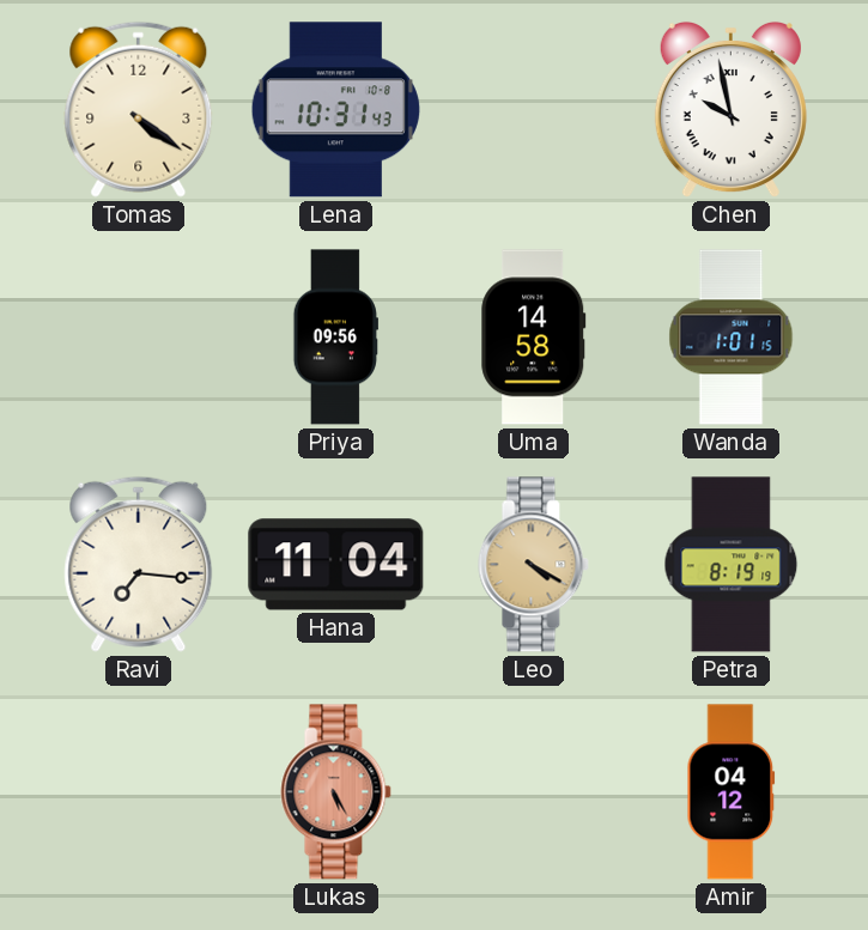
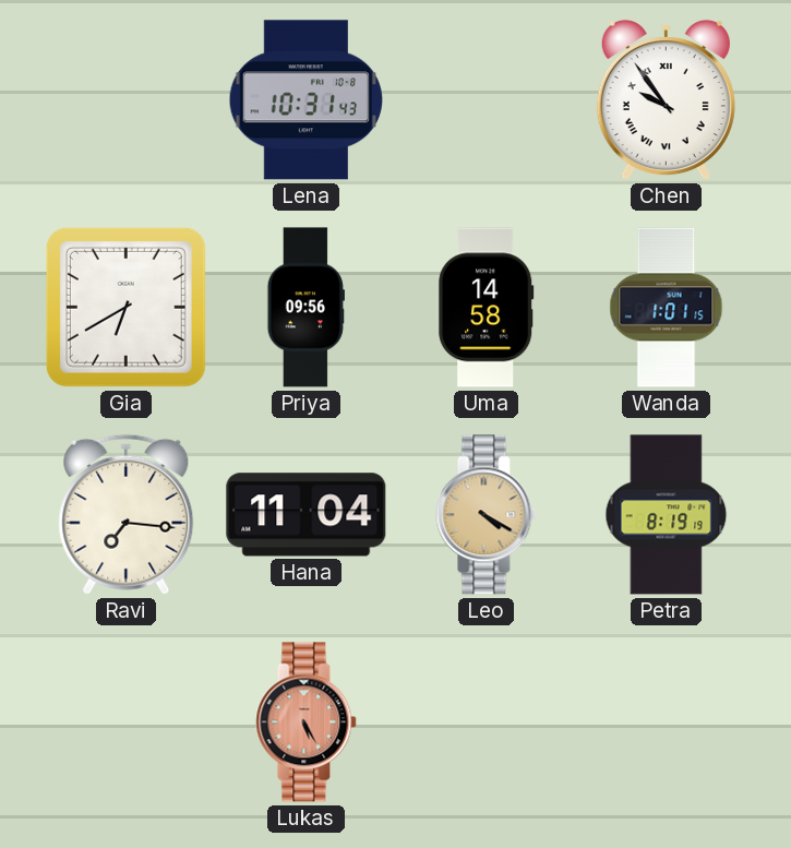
Tomas: 4:21 -> none
Chen: 9:58 -> 9:54
Gia: none -> 6:40
Amir: 04:12 -> none
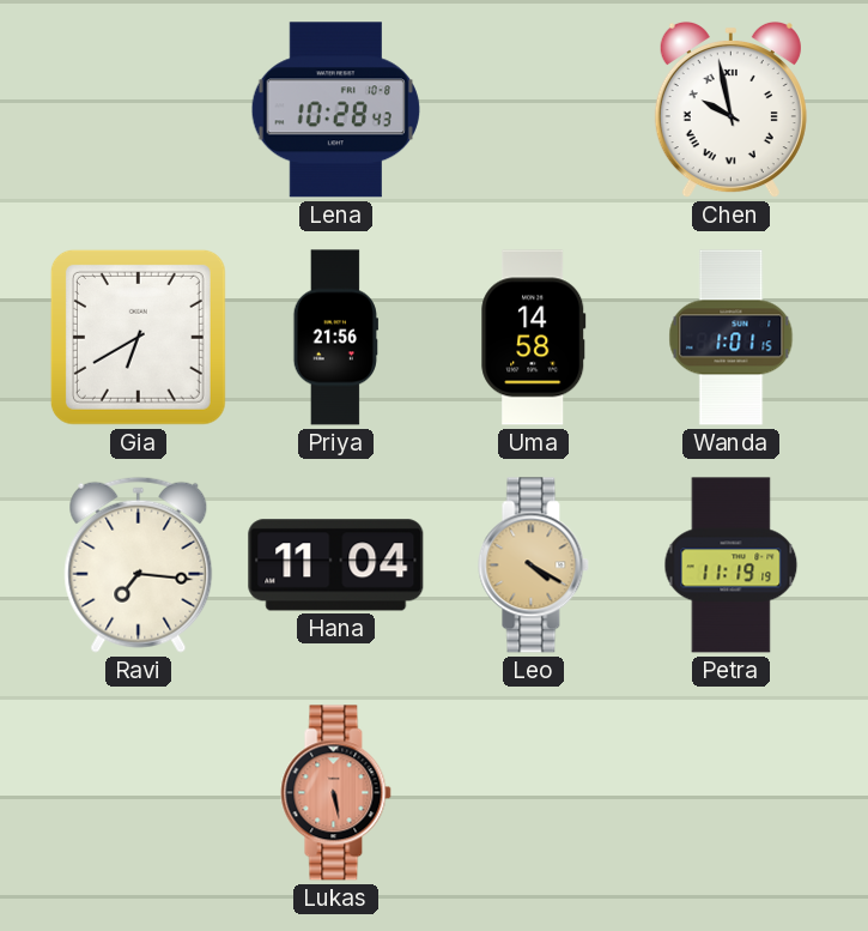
Lena: 10:31 -> 10:28
Chen: 9:54 -> 9:58
Priya: 09:56 -> 21:56
Petra: 8:19 -> 11:19
Lukas: 5:25 -> 5:28
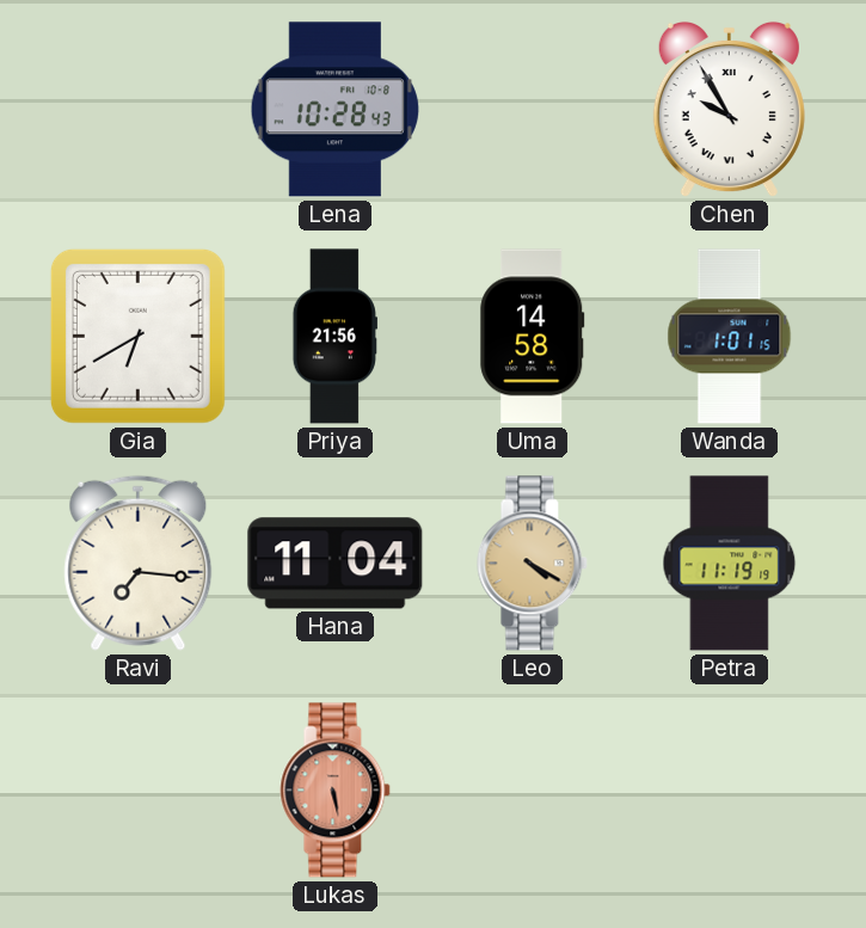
Chen: 9:58 -> 9:55
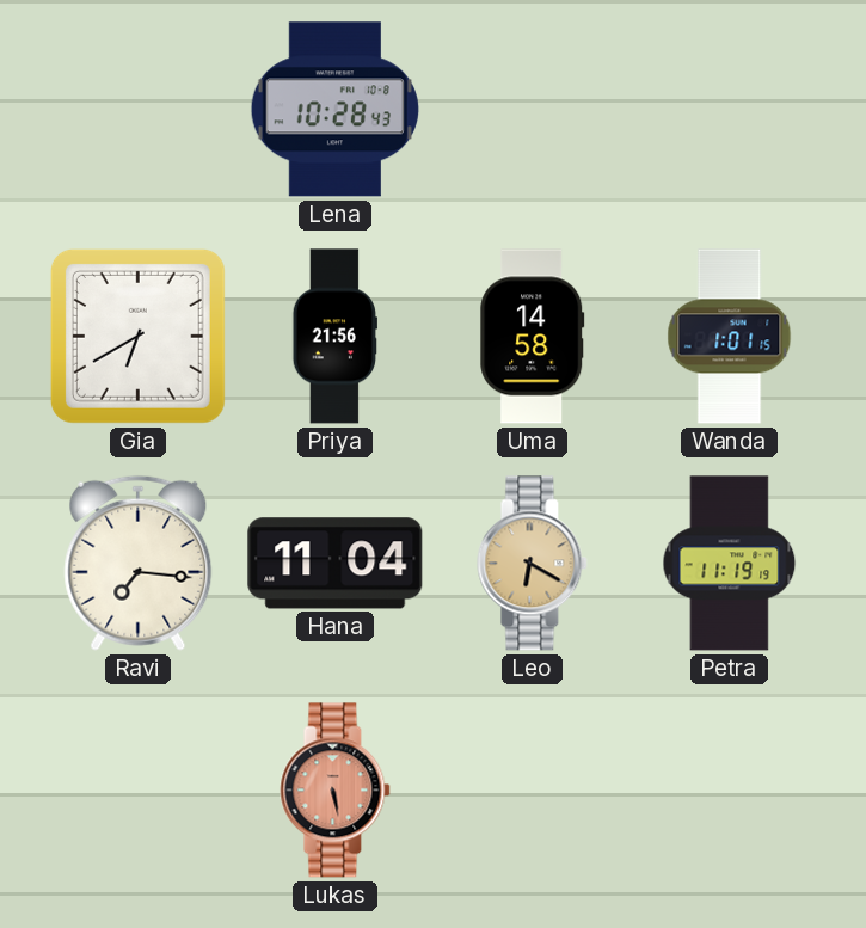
Chen: 9:55 -> none
Leo: 4:20 -> 6:20
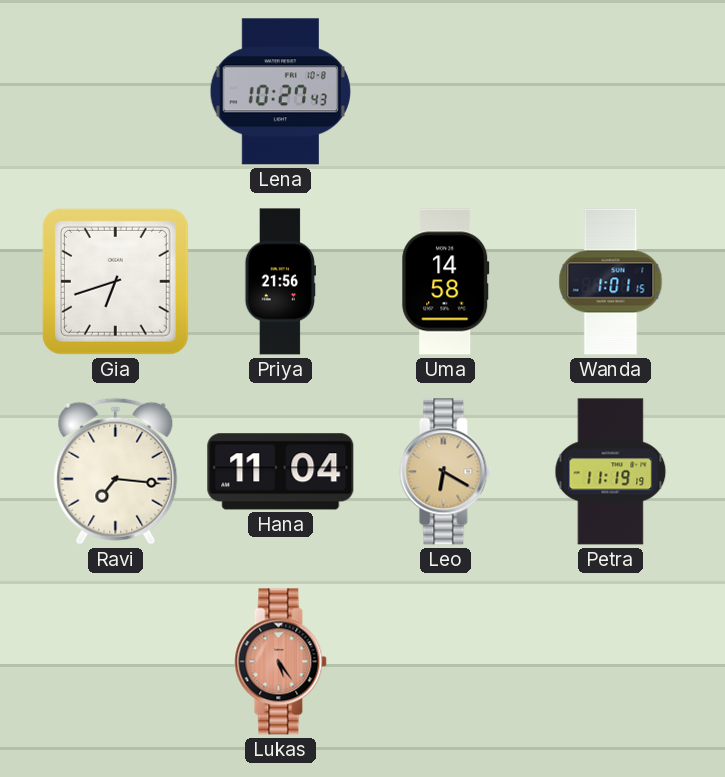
Lena: 10:28 -> 10:27
Gia: 6:40 -> 6:42
Lukas: 5:28 -> 5:24
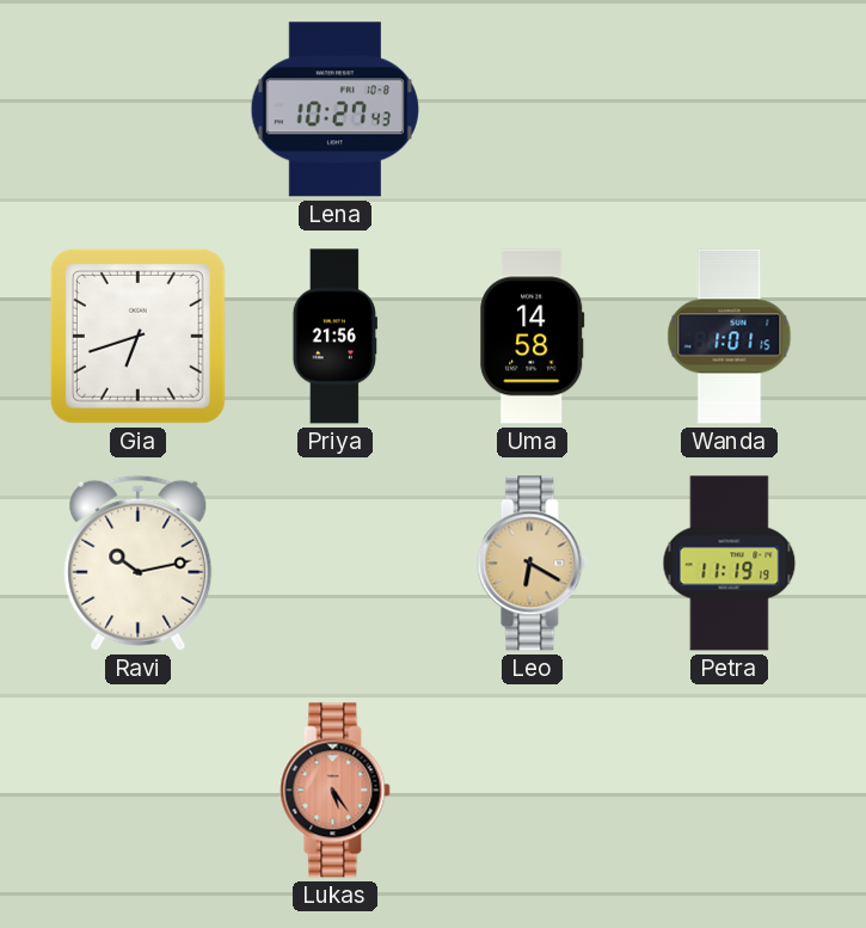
Ravi: 7:16 -> 10:13
Hana: 11:04 -> none
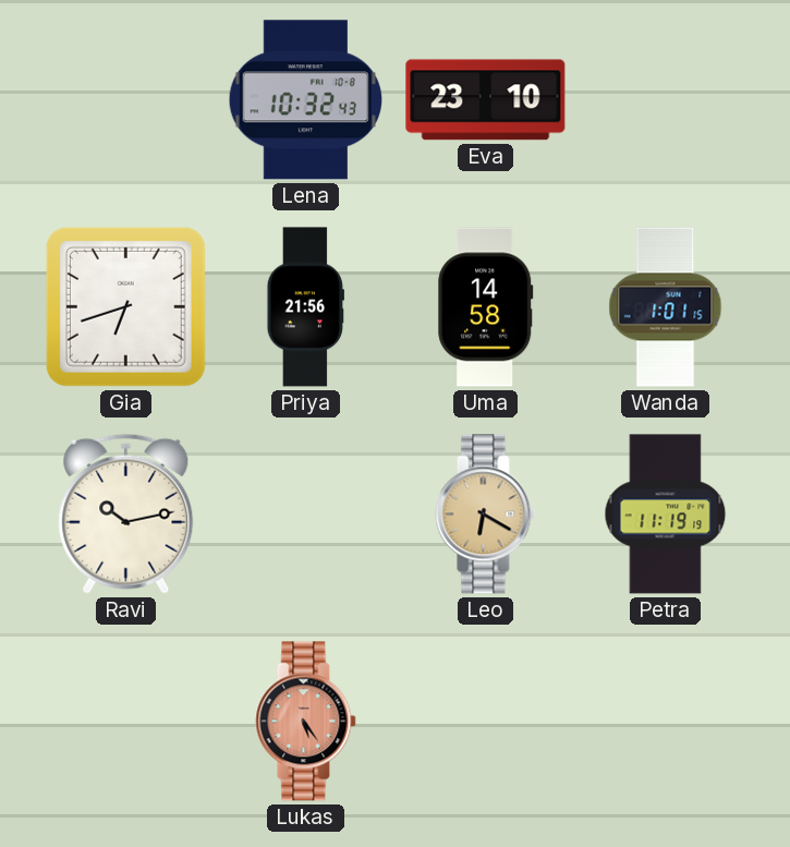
Lena: 10:27 -> 10:32
Eva: none -> 23:10
